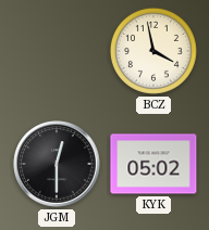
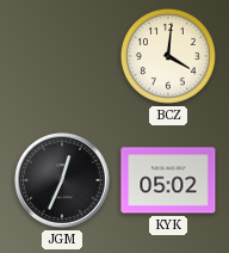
BCZ: 3:58 -> 4:01
JGM: 12:30 -> 12:34
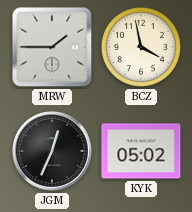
MRW: none -> 1:45
BCZ: 4:01 -> 3:58
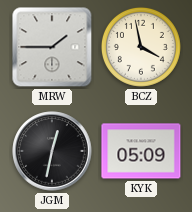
JGM: 12:34 -> 12:32
KYK: 05:02 -> 05:09
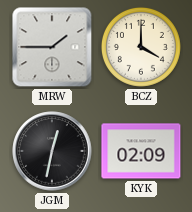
BCZ: 3:58 -> 4:00
KYK: 05:09 -> 02:09
